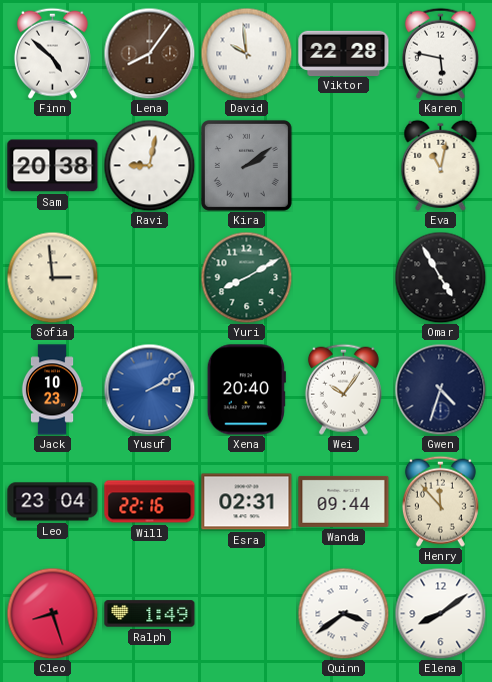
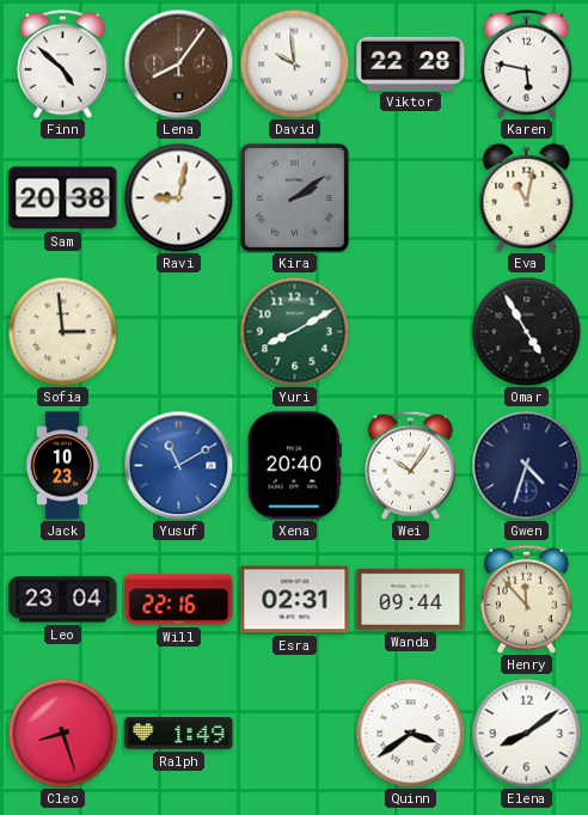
Yusuf: 2:10 -> 11:10
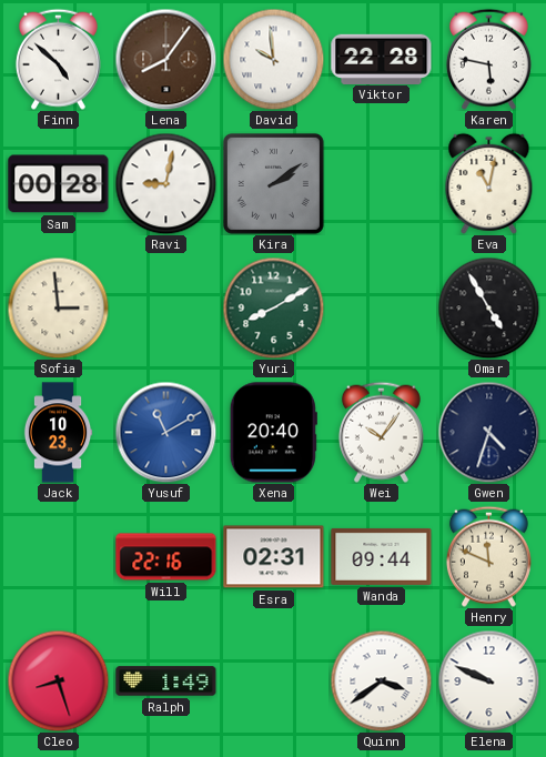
Sam: 20:38 -> 00:28
Leo: 23:04 -> none
Henry: 11:53 -> 11:49
Elena: 8:09 -> 9:49
